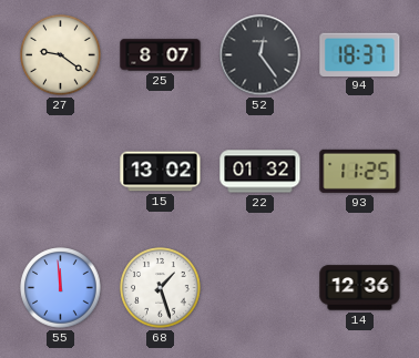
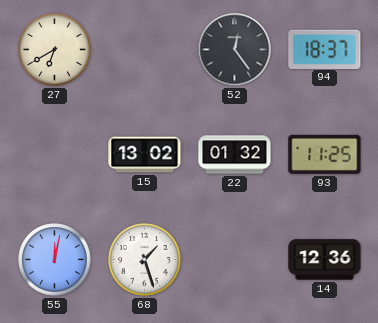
27: 9:21 -> 6:40
25: 8:07 -> none
55: 11:59 -> 12:02
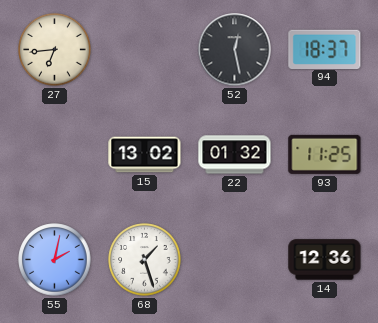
27: 6:40 -> 6:44
52: 12:24 -> 12:28
55: 12:02 -> 2:02
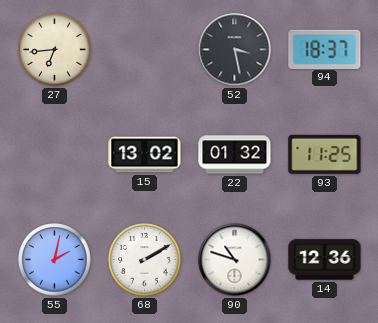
52: 12:28 -> 3:28
68: 1:27 -> 2:10
90: none -> 10:48
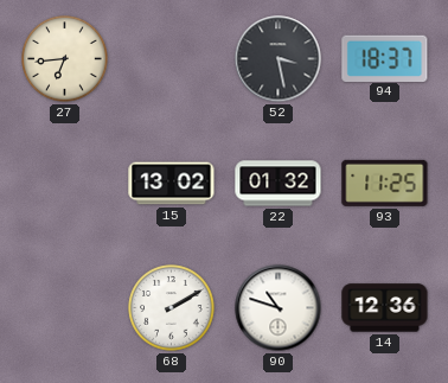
55: 2:02 -> none
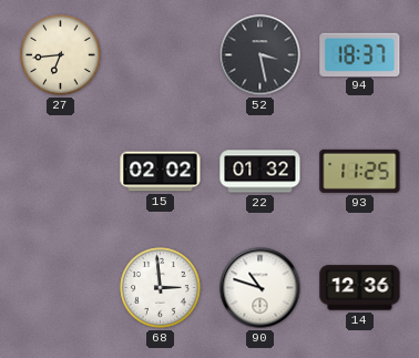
15: 13:02 -> 02:02
68: 2:10 -> 2:59
